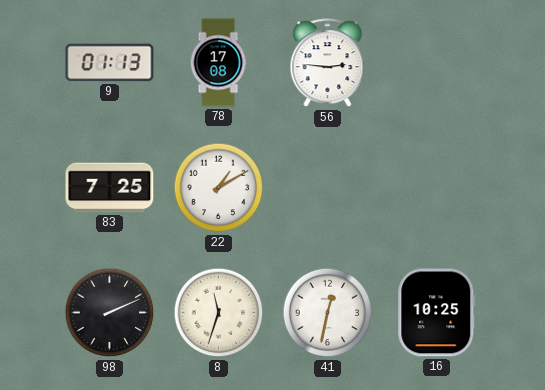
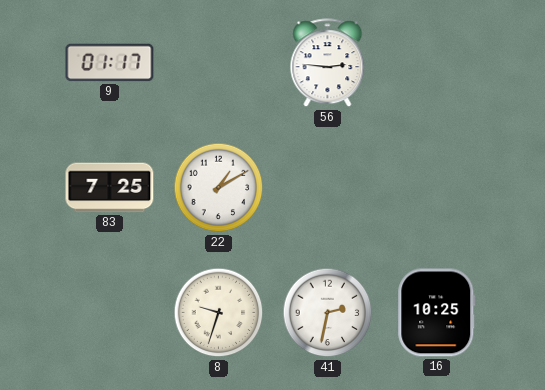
9: 01:13 -> 01:17
78: 17:08 -> none
98: 2:11 -> none
8: 11:33 -> 9:33
41: 12:32 -> 2:32
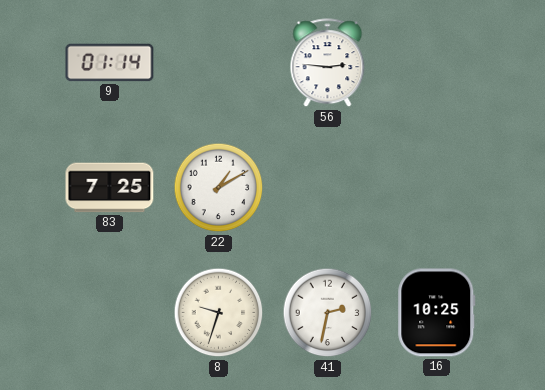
9: 01:17 -> 01:14
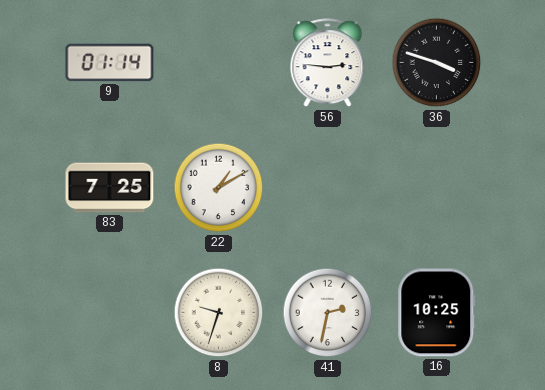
36: none -> 3:48
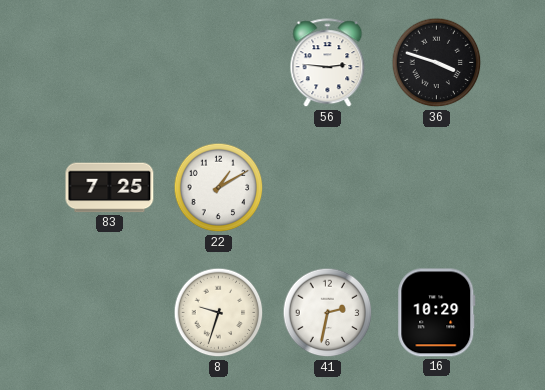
9: 01:14 -> none
16: 10:25 -> 10:29
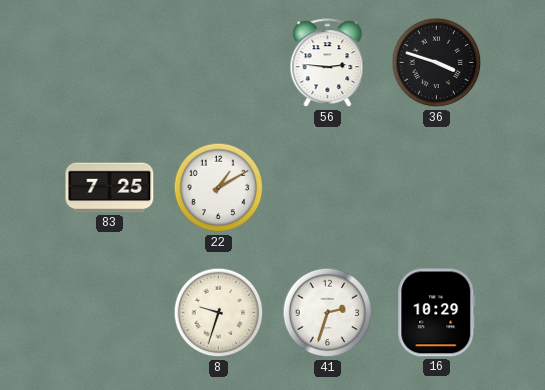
41: 2:32 -> 2:33
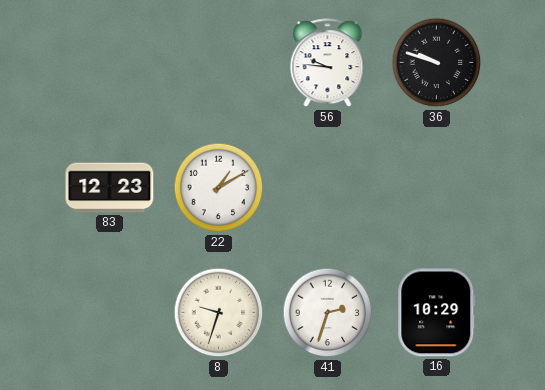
56: 2:46 -> 9:46
36: 3:48 -> 9:48
83: 7:25 -> 12:23
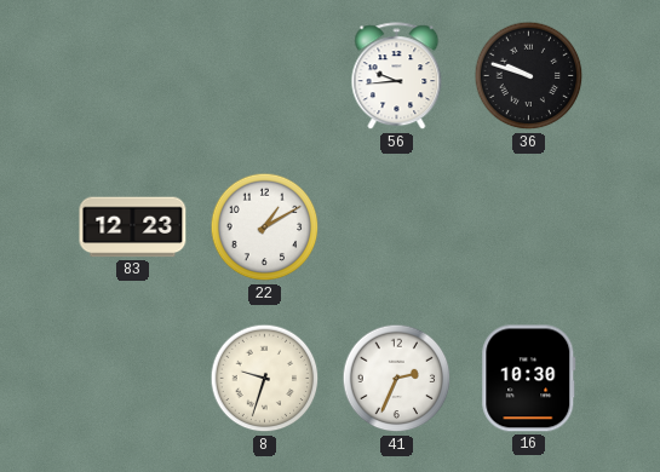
56: 9:46 -> 9:44
41: 2:33 -> 2:34
16: 10:29 -> 10:30
